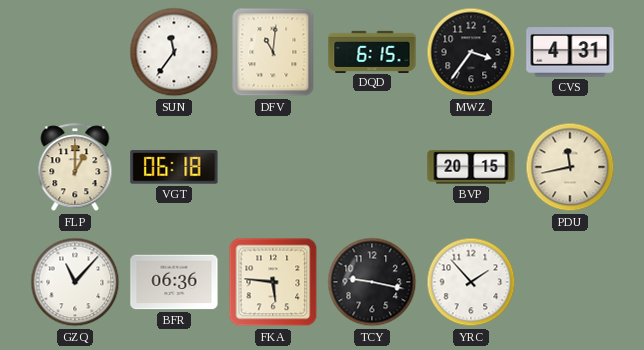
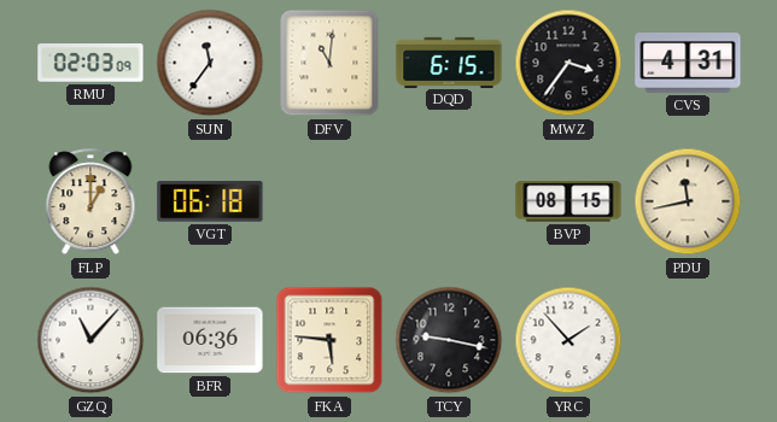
RMU: none -> 02:03
BVP: 20:15 -> 08:15
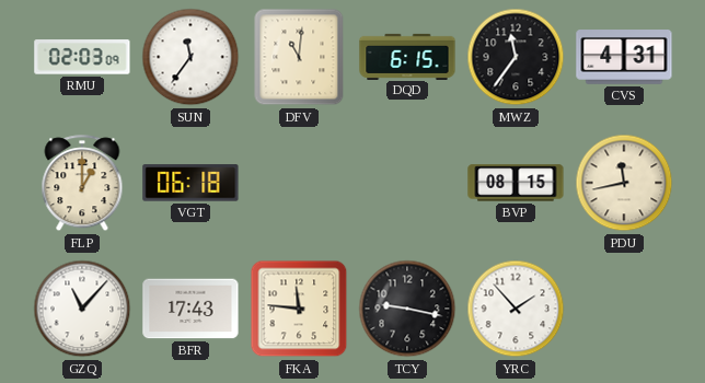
MWZ: 3:36 -> 11:36
BFR: 06:36 -> 17:43
FKA: 5:46 -> 11:46
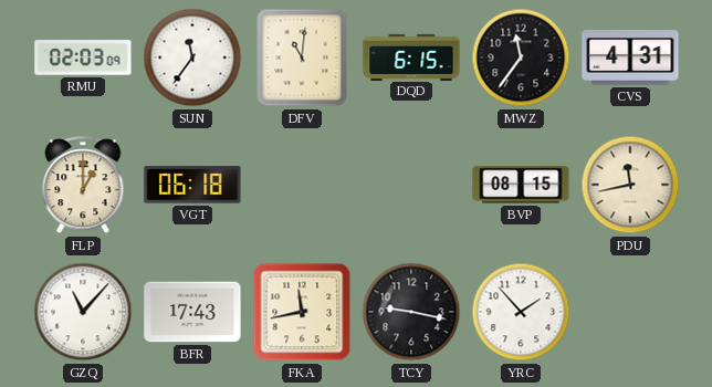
FKA: 11:46 -> 11:43
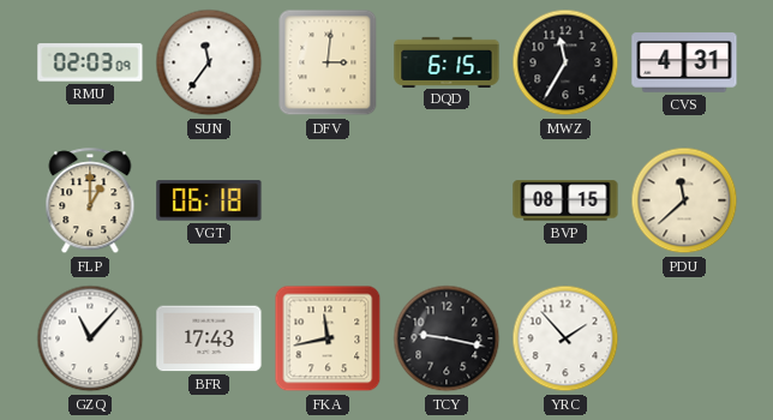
DFV: 11:01 -> 3:01
MWZ: 11:36 -> 11:35
PDU: 11:43 -> 11:38
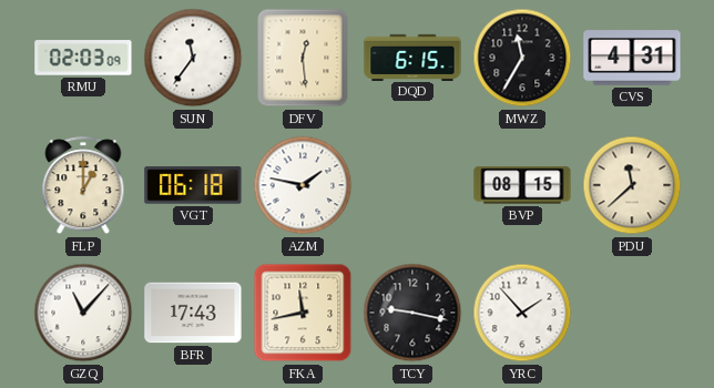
DFV: 3:01 -> 12:29
AZM: none -> 1:47
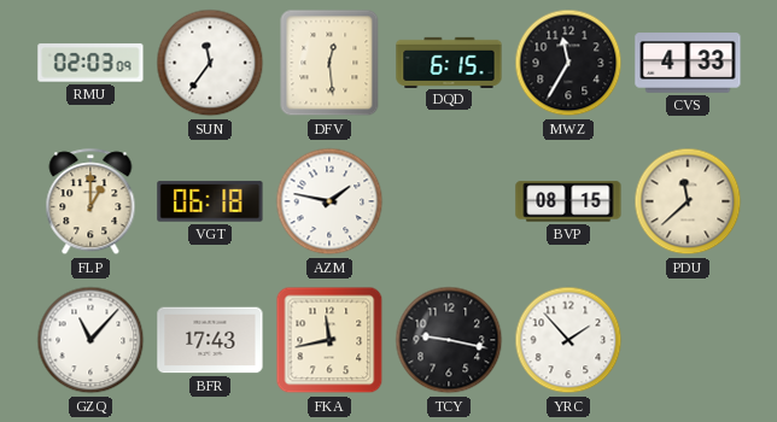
CVS: 4:31 -> 4:33
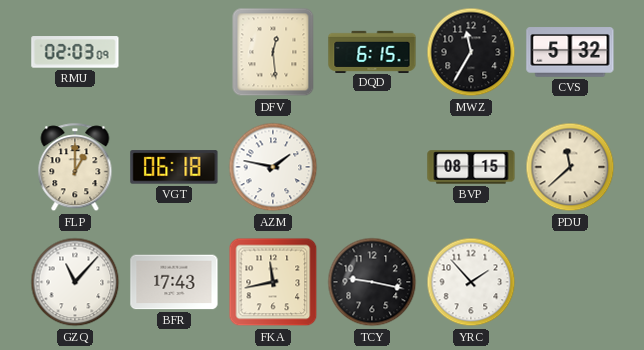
SUN: 11:36 -> none
CVS: 4:33 -> 5:32
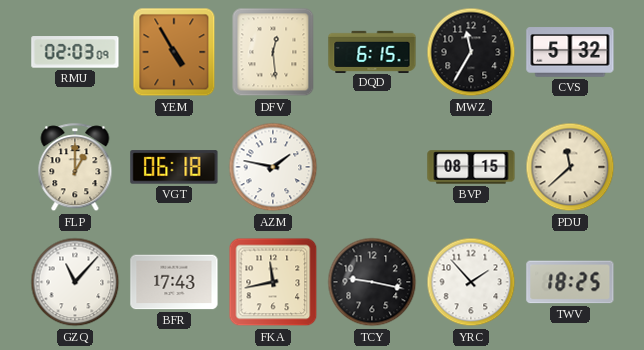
YEM: none -> 4:55
TWV: none -> 18:25
